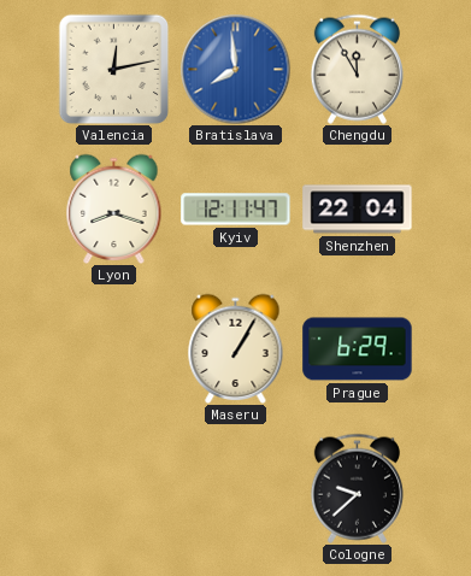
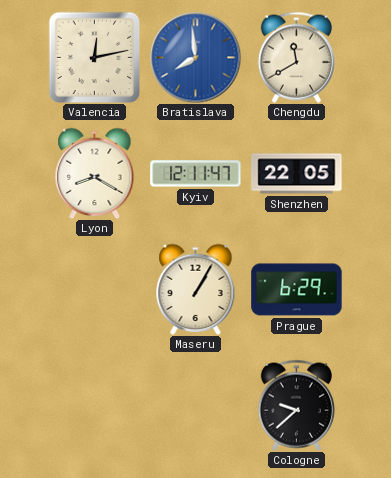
Chengdu: 11:55 -> 11:40
Lyon: 8:18 -> 8:20
Shenzhen: 22:04 -> 22:05
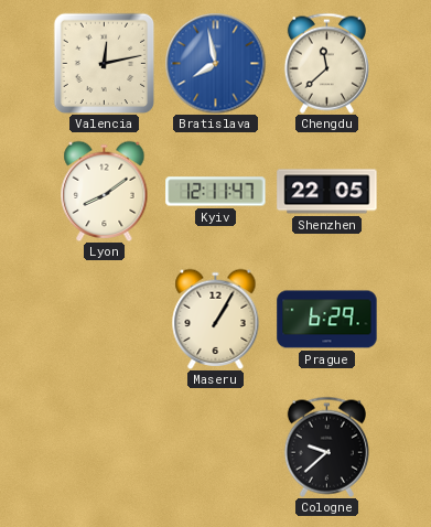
Bratislava: 7:59 -> 7:58
Chengdu: 11:40 -> 11:38
Lyon: 8:20 -> 8:09
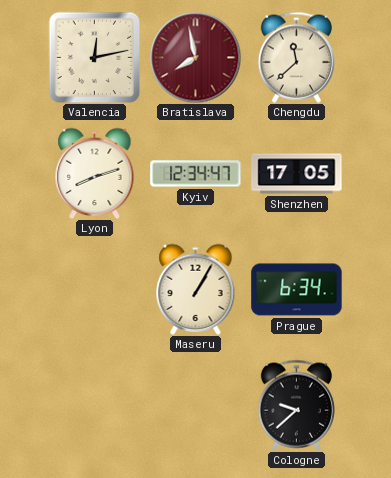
Bratislava dial: blue -> burgundy
Lyon: 8:09 -> 8:12
Kyiv: 12:11 -> 12:34
Shenzhen: 22:05 -> 17:05
Prague: 6:29 -> 6:34
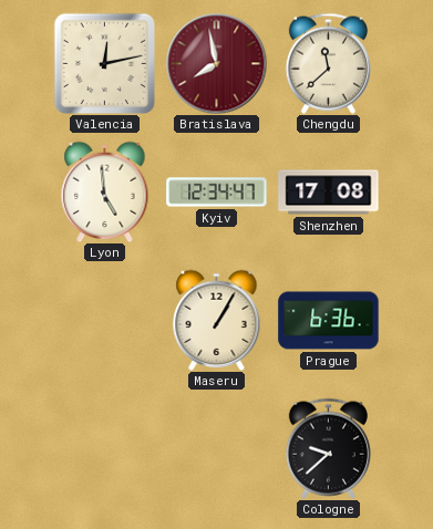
Lyon: 8:12 -> 4:59
Shenzhen: 17:05 -> 17:08
Prague: 6:34 -> 6:36
